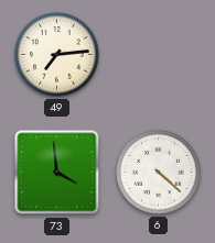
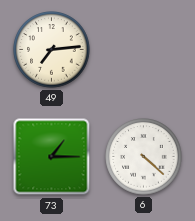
73: 3:59 -> 1:15
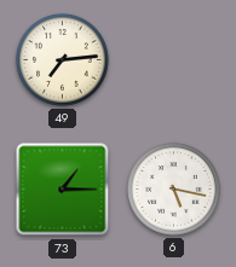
6: 4:22 -> 5:17
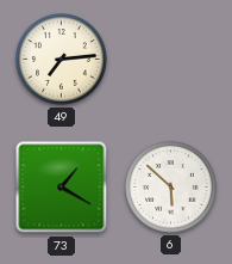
73: 1:15 -> 1:20
6: 5:17 -> 5:52
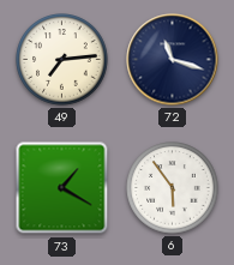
72: none -> 11:18
6: 5:52 -> 5:54
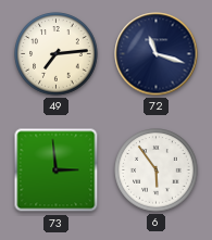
73: 1:20 -> 2:59
